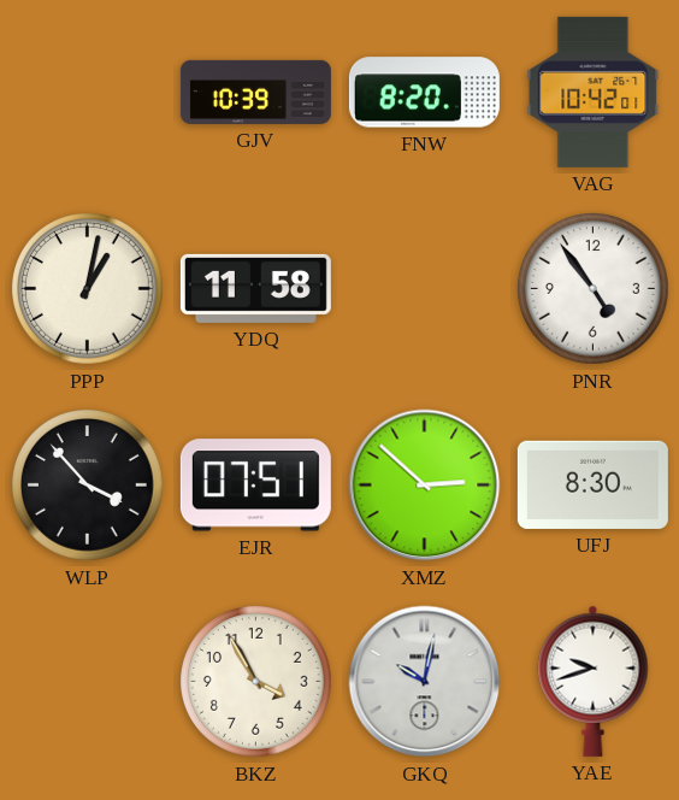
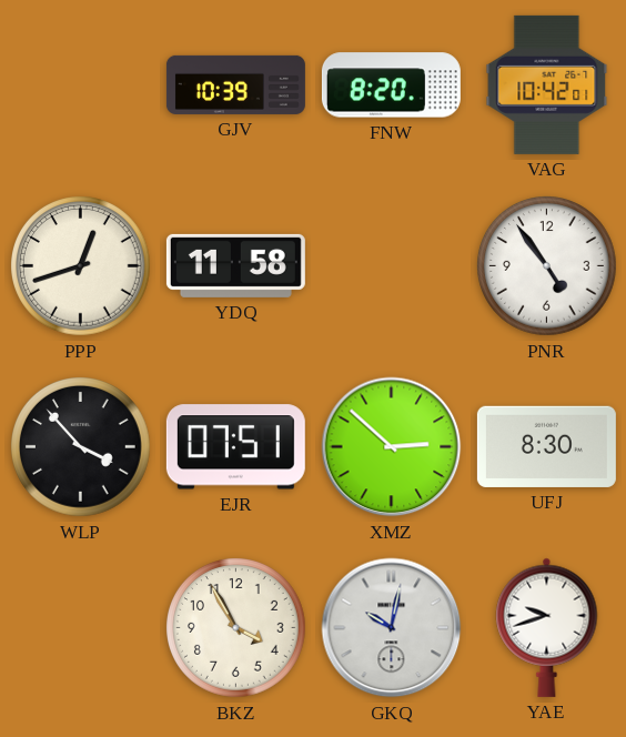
PPP: 1:02 -> 12:42
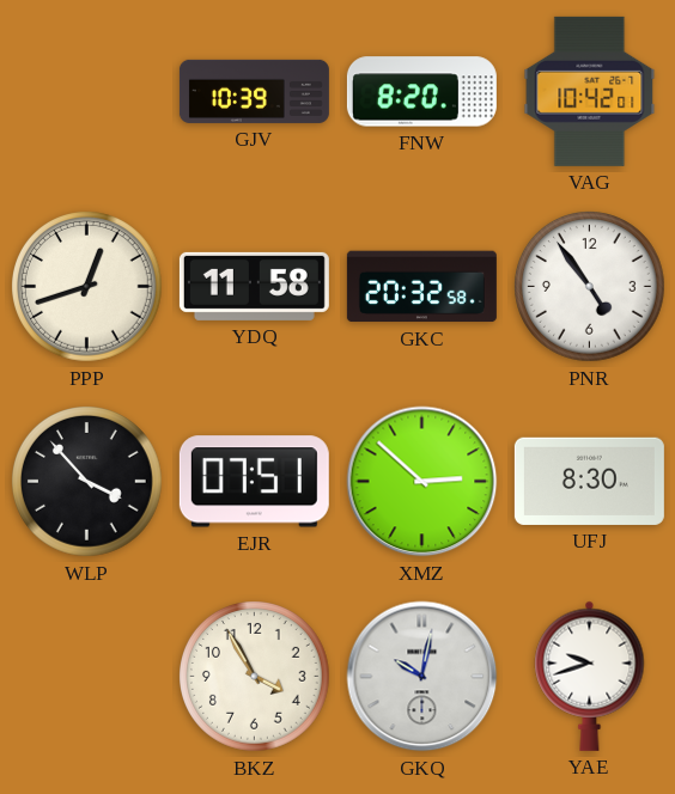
GKC: none -> 20:32
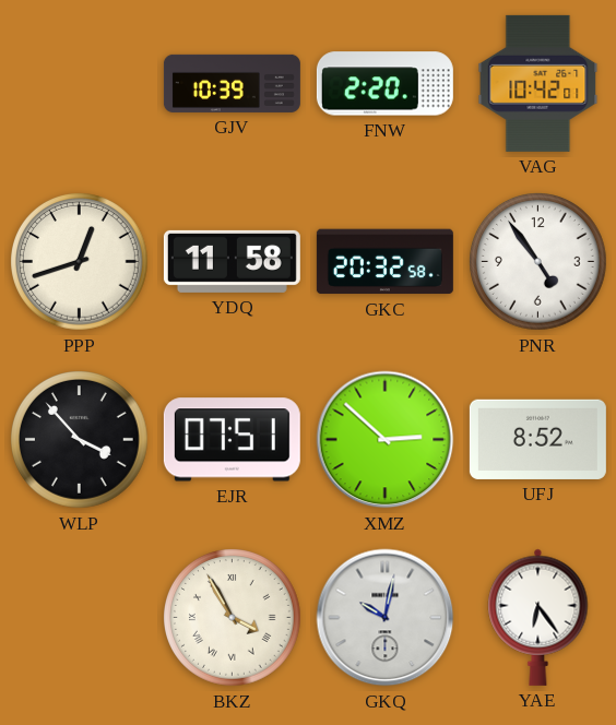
FNW: 8:20 -> 2:20
UFJ: 8:30 -> 8:52
BKZ numerals: Arabic -> Roman
YAE: 9:42 -> 6:24
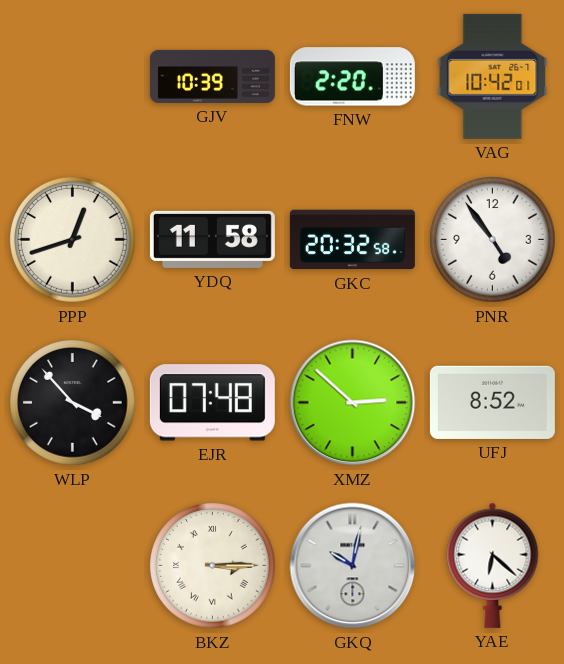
EJR: 07:51 -> 07:48
BKZ: 3:55 -> 3:15
YAE: 6:24 -> 6:22
